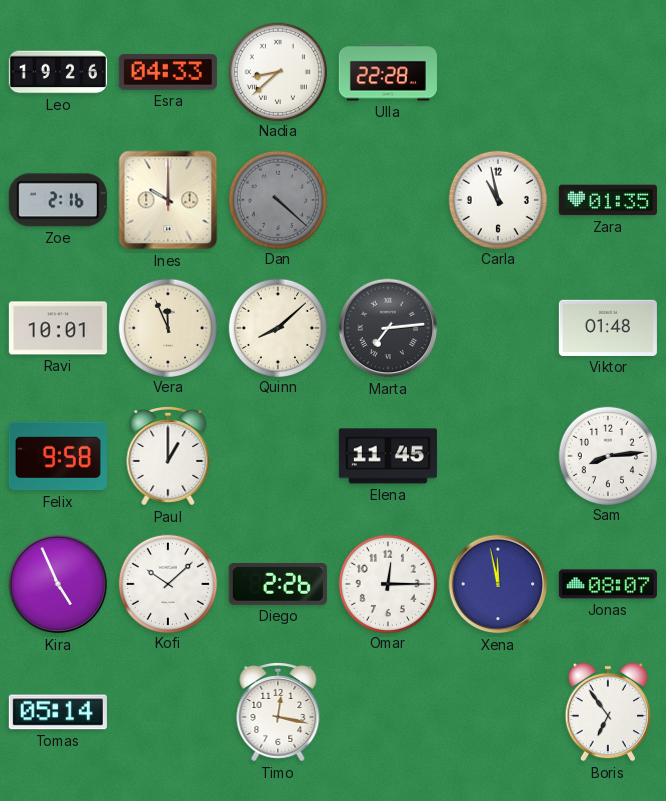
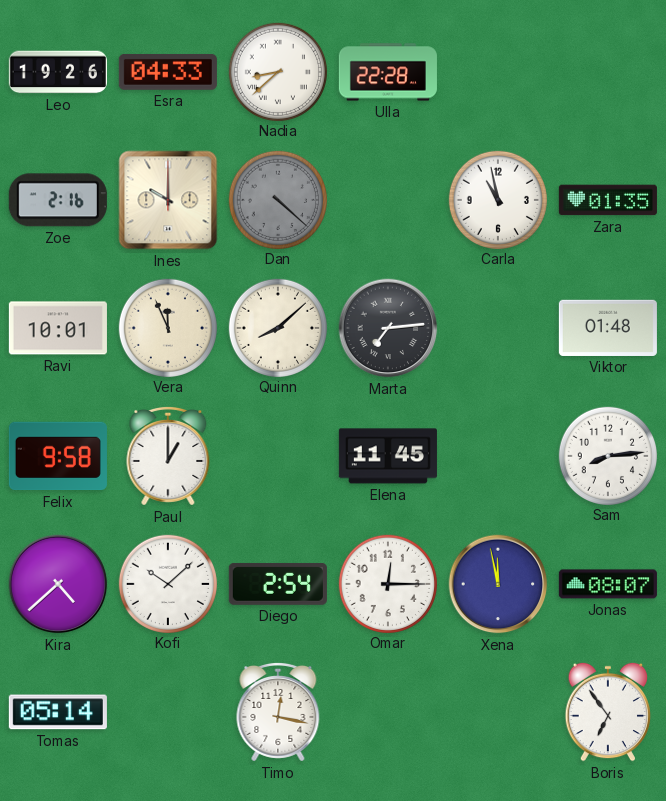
Kira: 4:56 -> 4:38
Diego: 2:26 -> 2:54
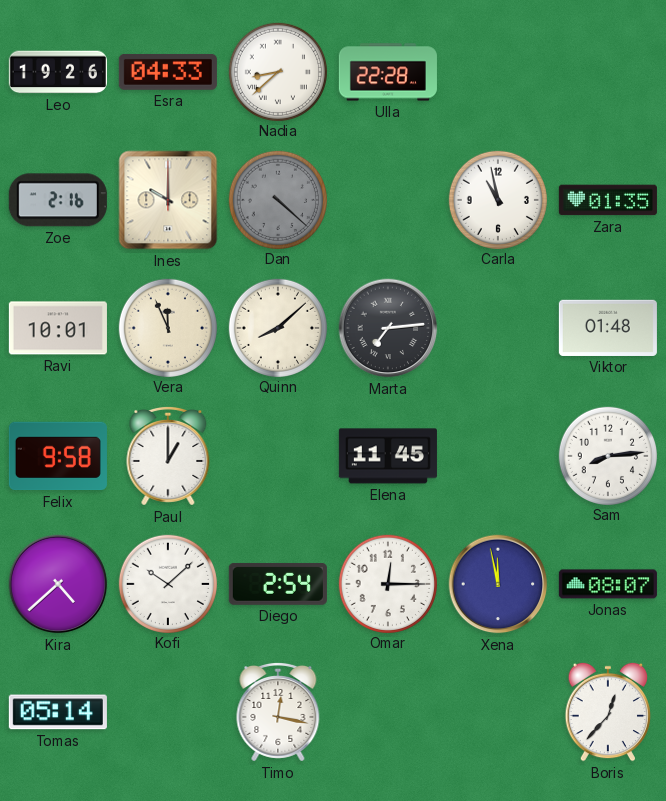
Boris: 6:54 -> 12:37
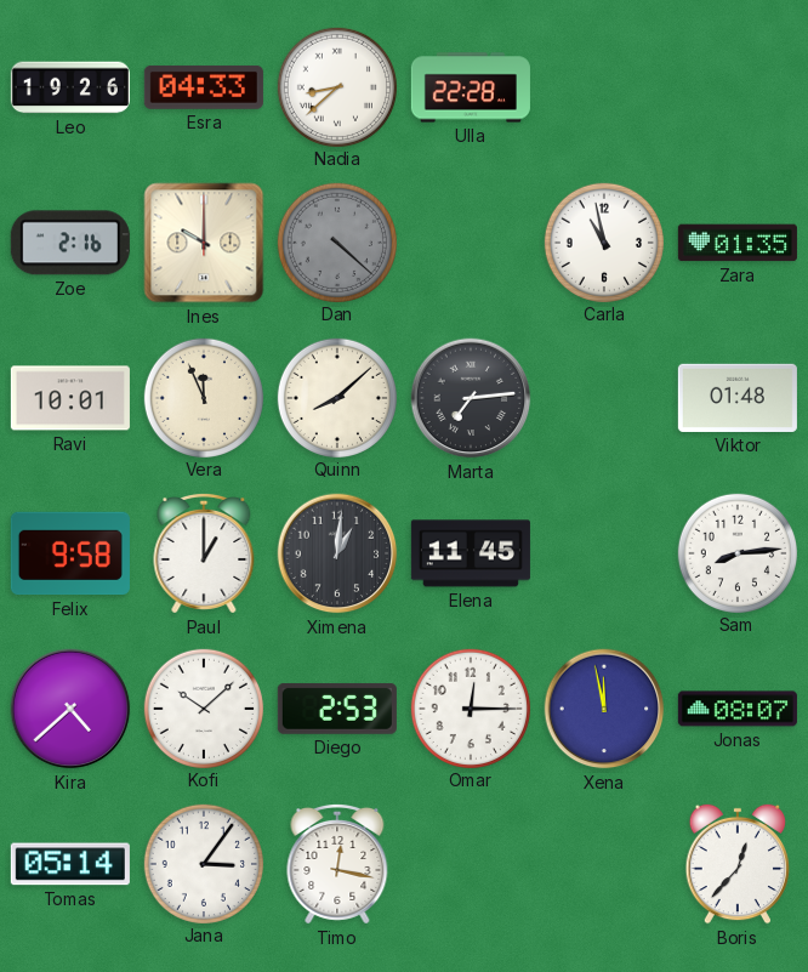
Ximena: none -> 1:01
Diego: 2:54 -> 2:53
Jana: none -> 3:06
